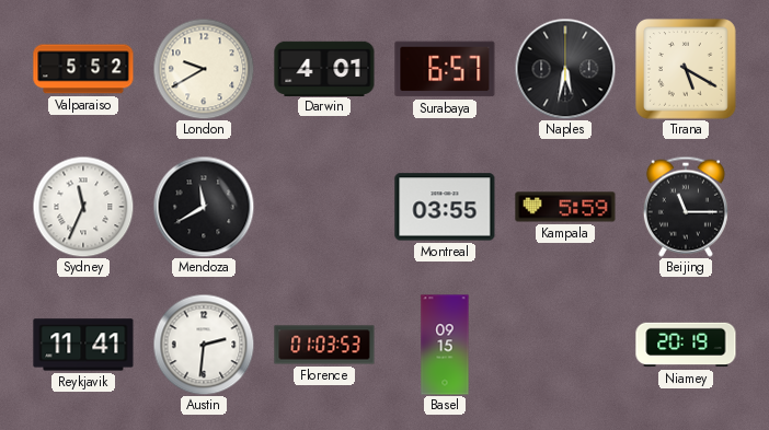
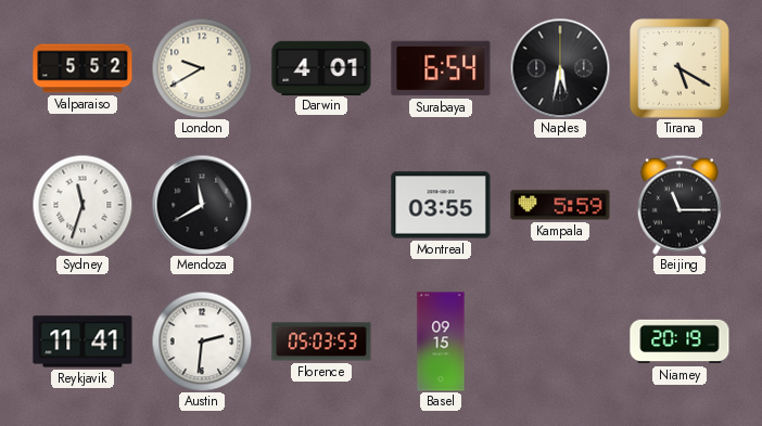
Surabaya: 6:57 -> 6:54
Sydney: 11:34 -> 11:33
Florence: 01:03 -> 05:03
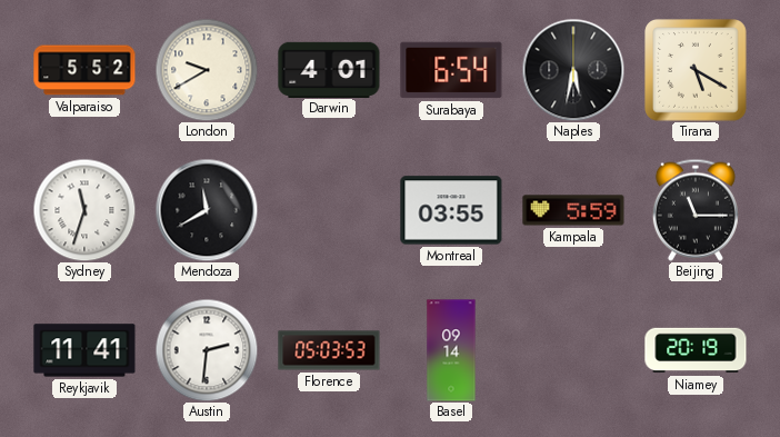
Basel: 09:15 -> 09:14
